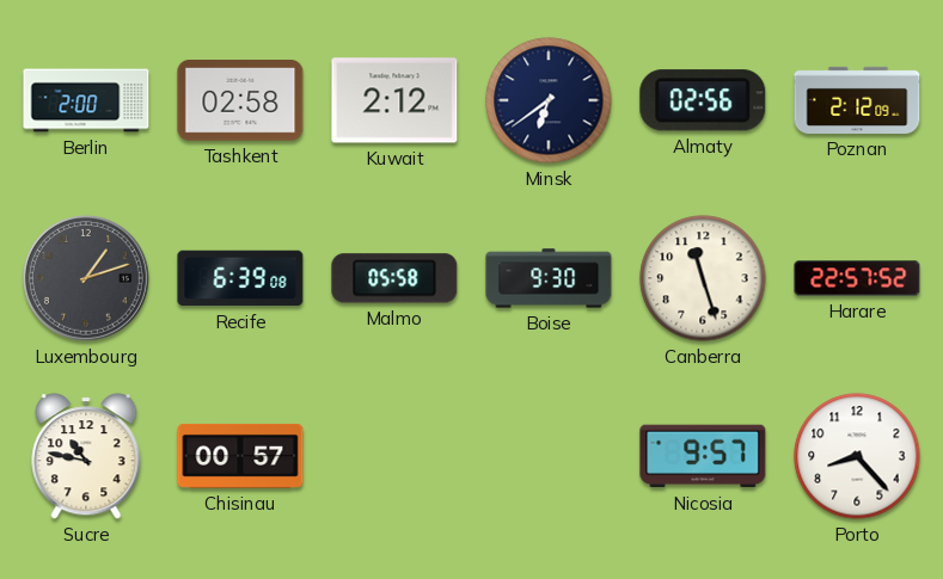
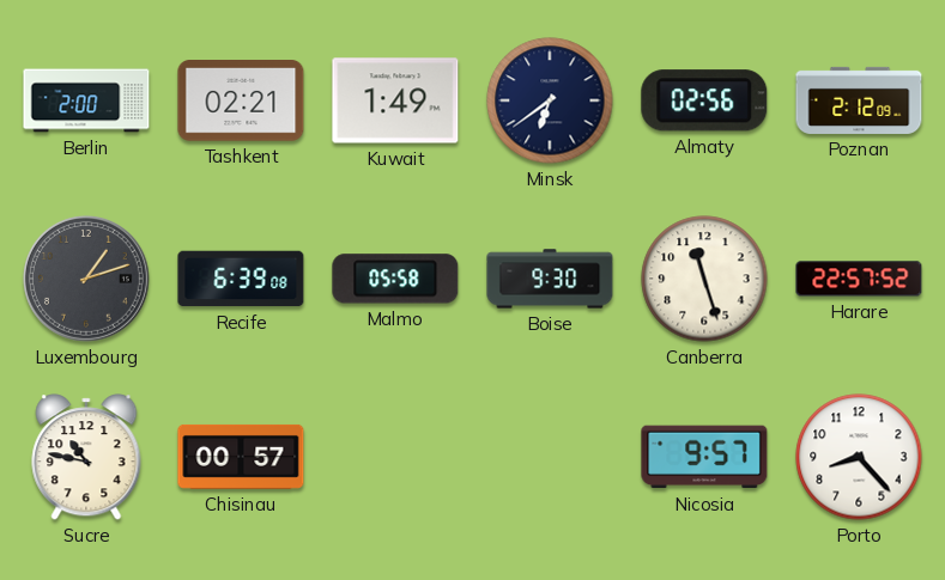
Tashkent: 02:58 -> 02:21
Kuwait: 2:12 -> 1:49
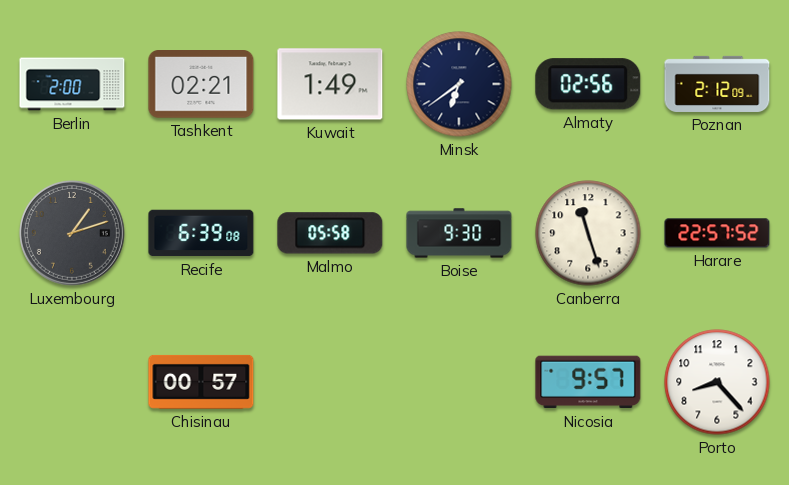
Sucre: 10:47 -> none
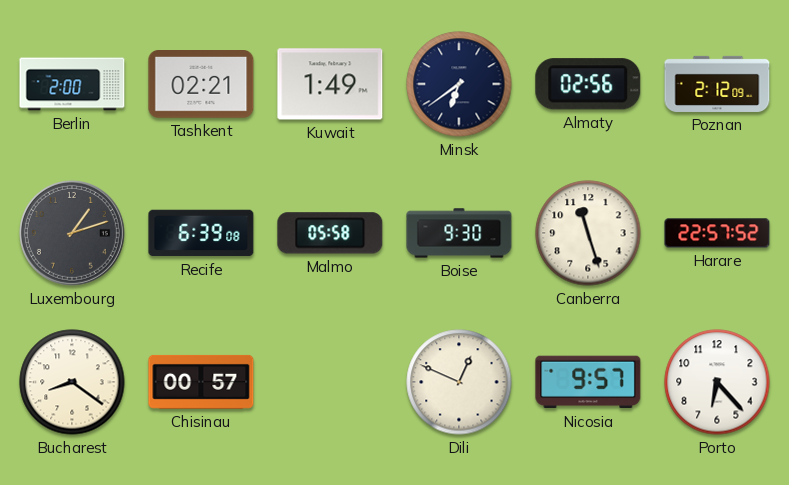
Bucharest: none -> 8:21
Dili: none -> 12:49
Porto: 8:23 -> 6:23
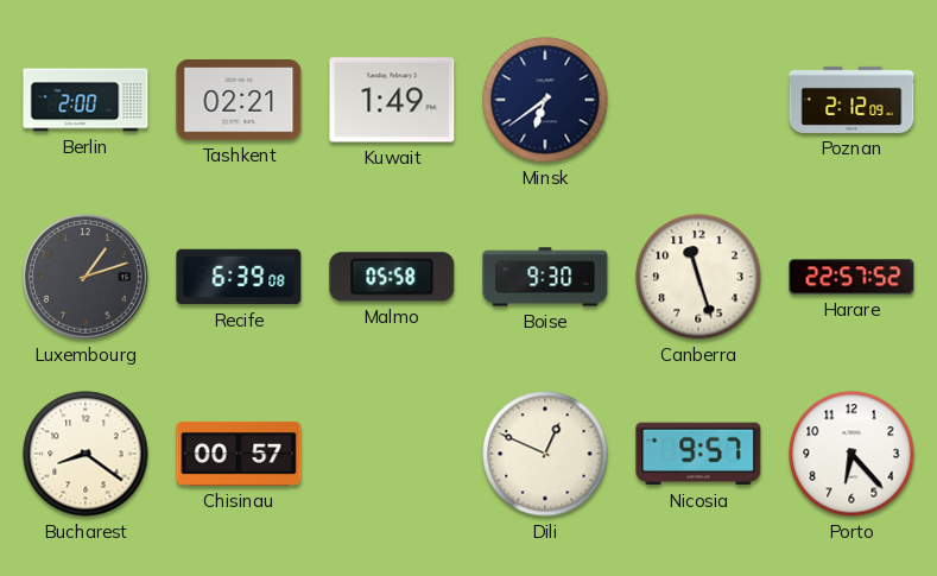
Almaty: 02:56 -> none
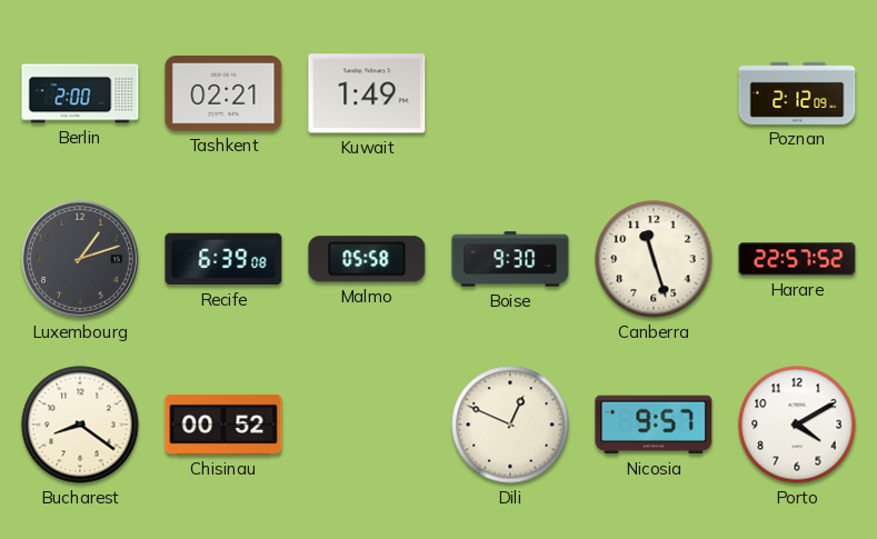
Minsk: 6:39 -> none
Chisinau: 00:57 -> 00:52
Porto: 6:23 -> 4:10
